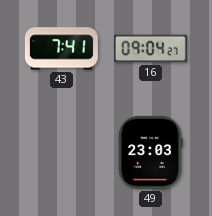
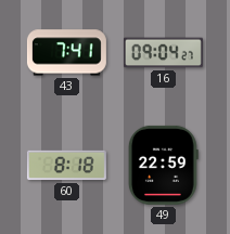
60: none -> 8:18
49: 23:03 -> 22:59
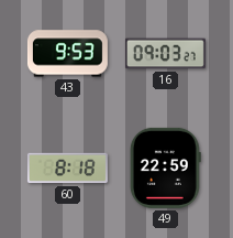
43: 7:41 -> 9:53
16: 09:04 -> 09:03
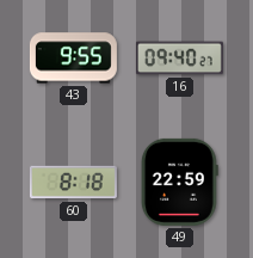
43: 9:53 -> 9:55
16: 09:03 -> 09:40
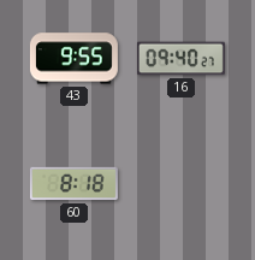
49: 22:59 -> none
